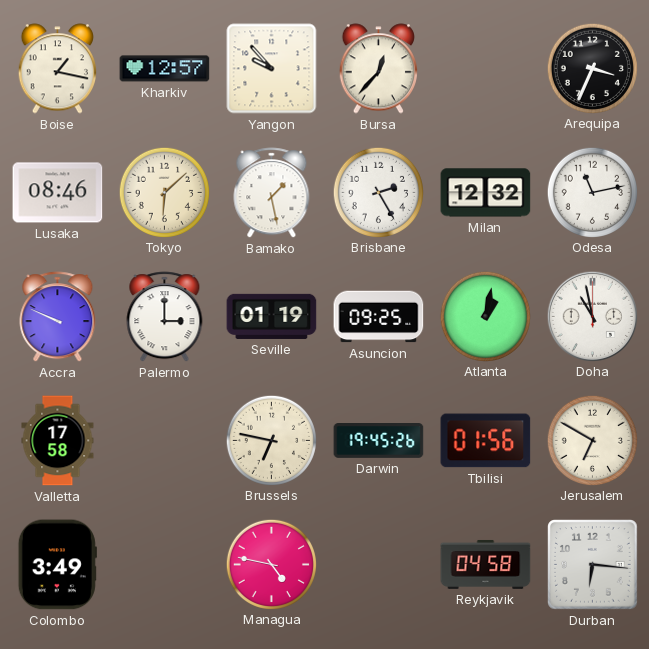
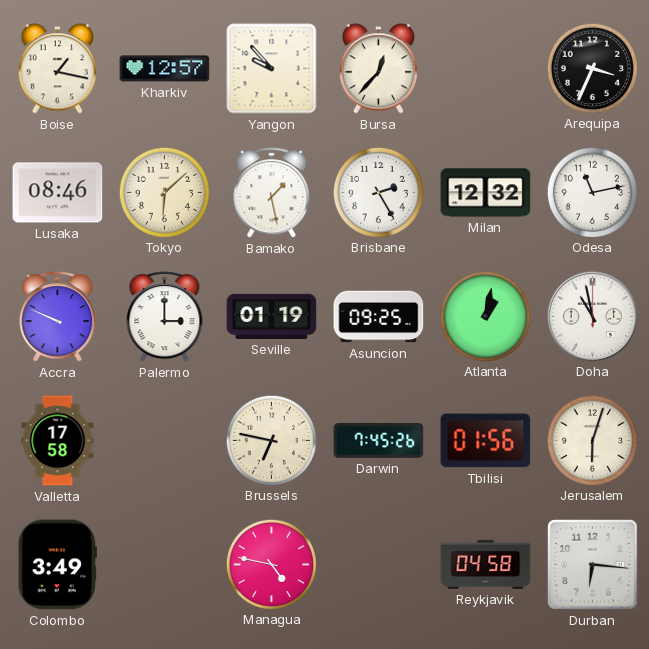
Darwin: 19:45 -> 7:45
Jerusalem: 6:50 -> 6:03
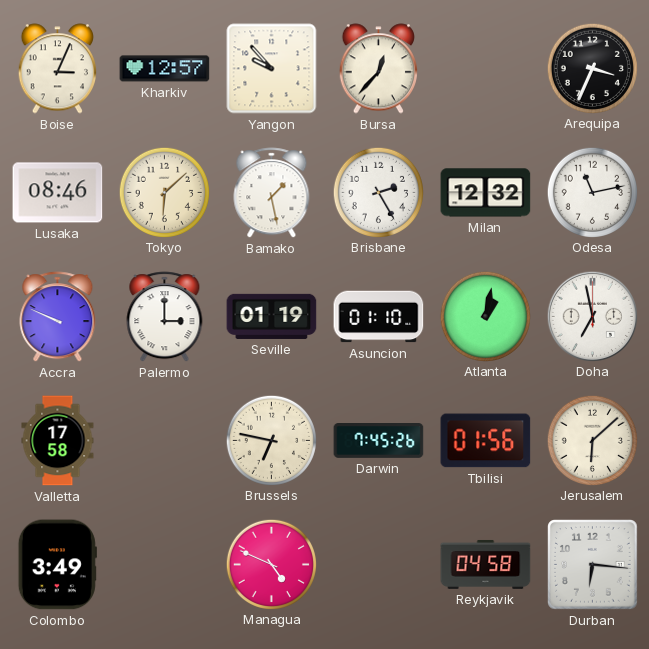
Boise: 1:17 -> 3:04
Asuncion: 09:25 -> 01:10
Doha: 10:58 -> 6:58
Jerusalem: 6:03 -> 6:08
Managua: 4:47 -> 4:49
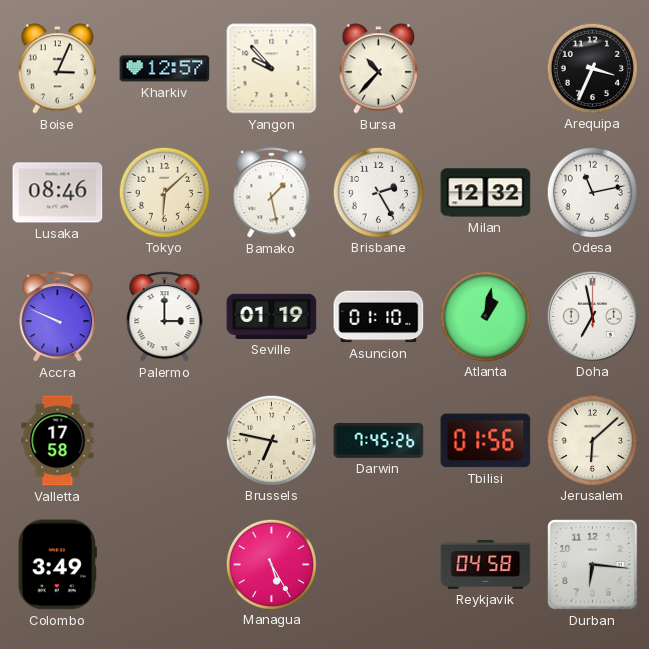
Bursa: 12:37 -> 10:37
Managua: 4:49 -> 5:25
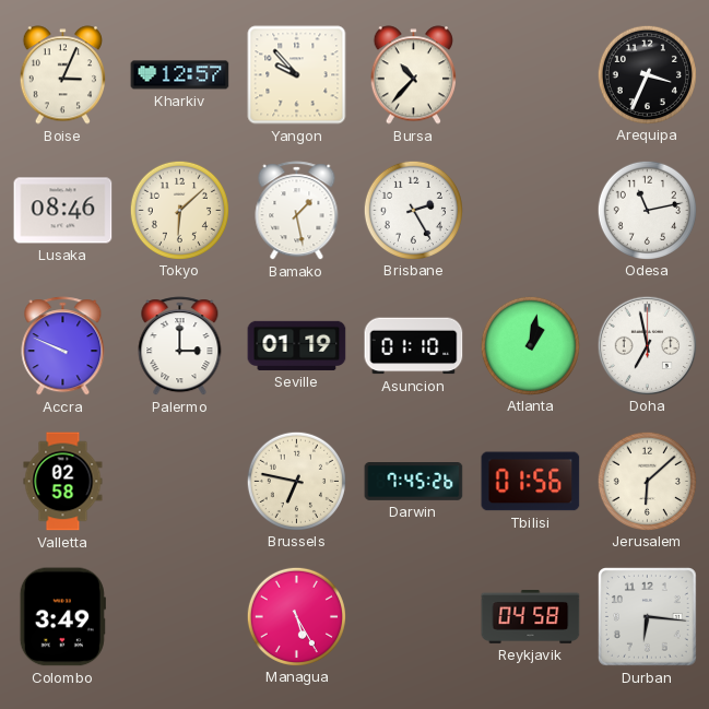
Milan: 12:32 -> none
Valletta: 17:58 -> 02:58
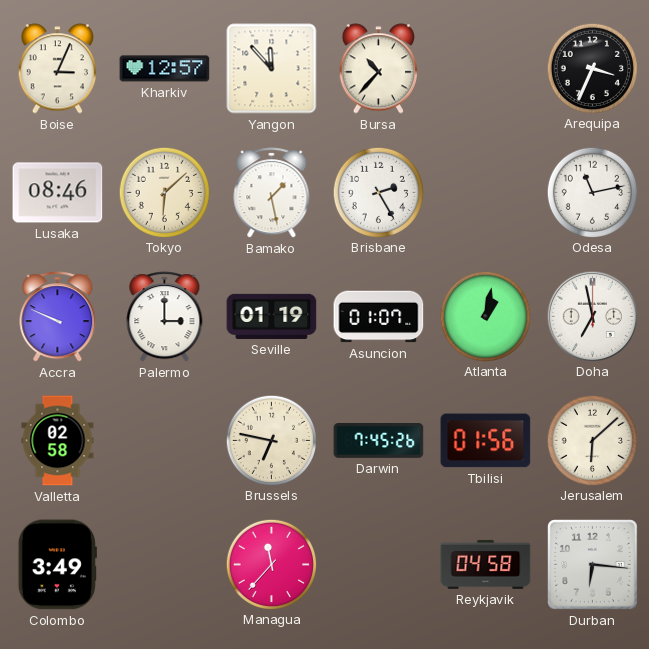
Yangon: 9:53 -> 11:53
Asuncion: 01:10 -> 01:07
Managua: 5:25 -> 11:37
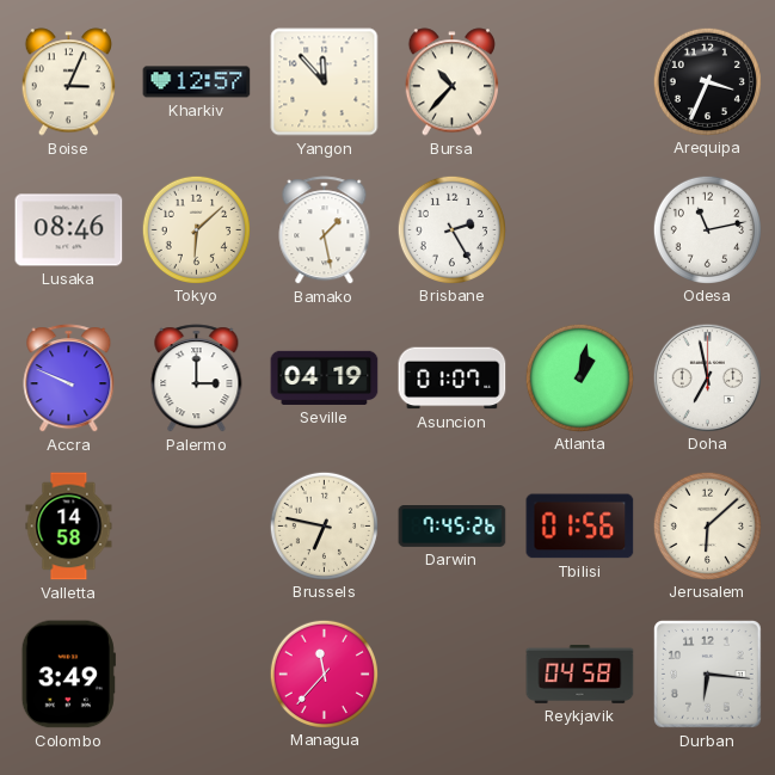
Seville: 01:19 -> 04:19
Valletta: 02:58 -> 14:58
